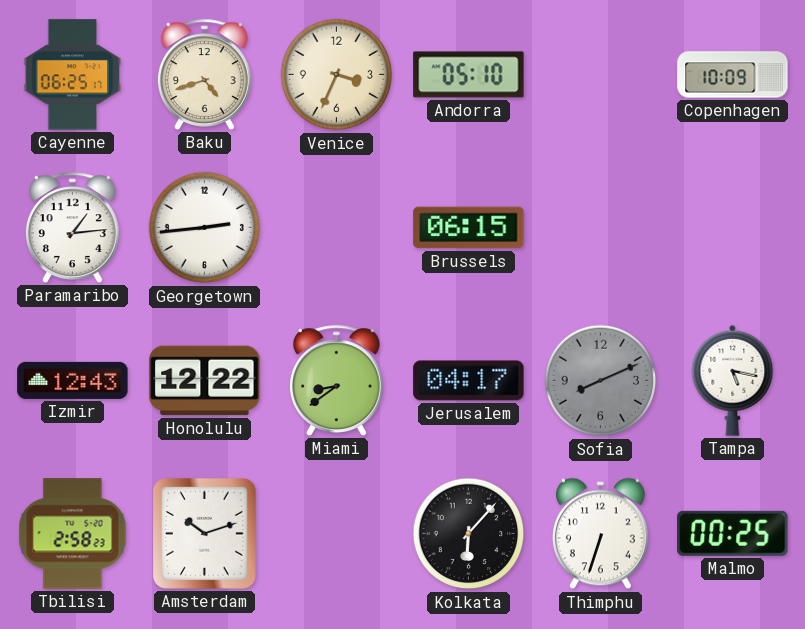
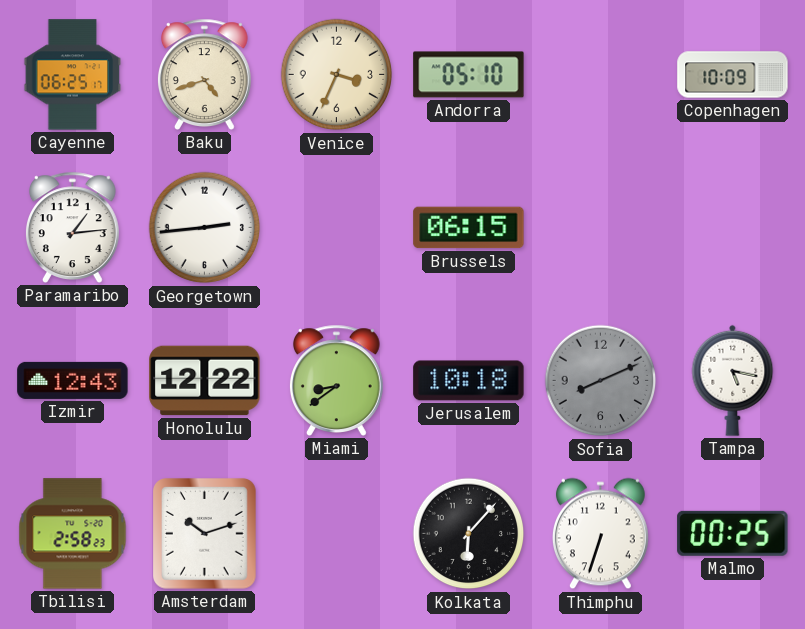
Jerusalem: 04:17 -> 10:18
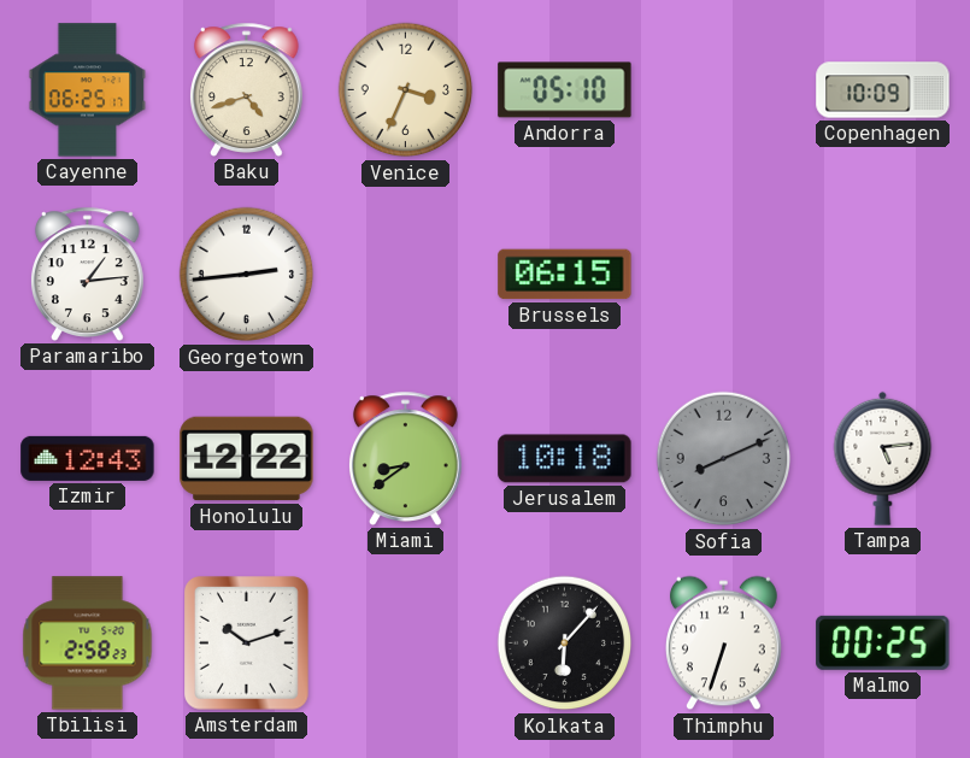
Tampa: 5:17 -> 5:14
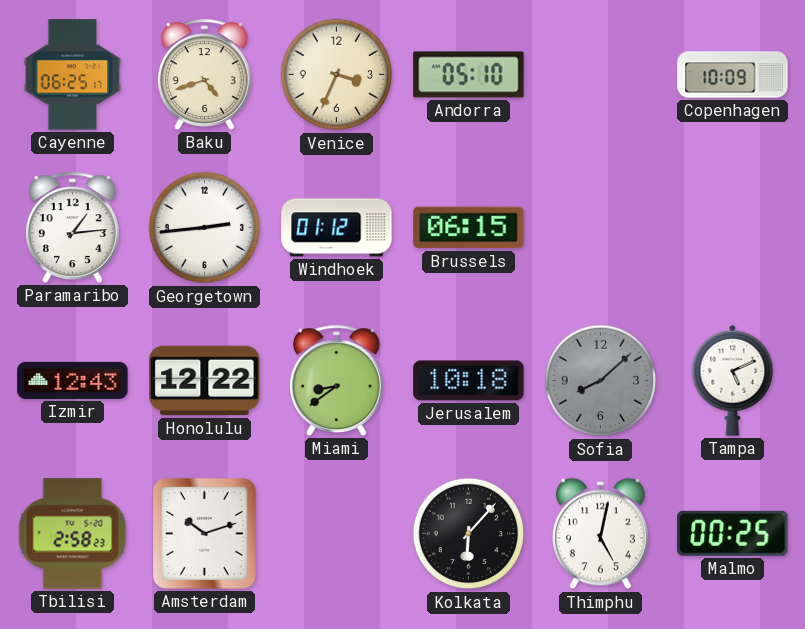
Windhoek: none -> 01:12
Sofia: 8:11 -> 8:08
Tampa: 5:14 -> 5:11
Thimphu: 6:33 -> 5:02
